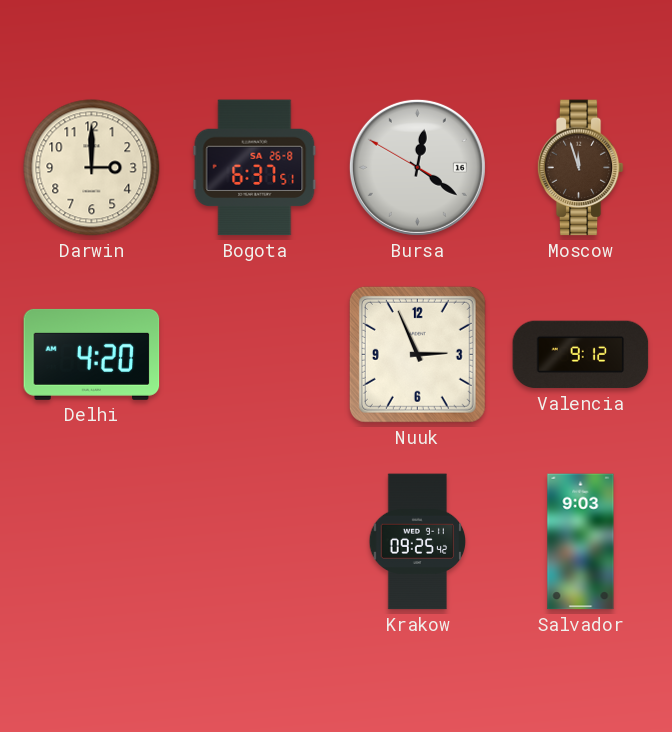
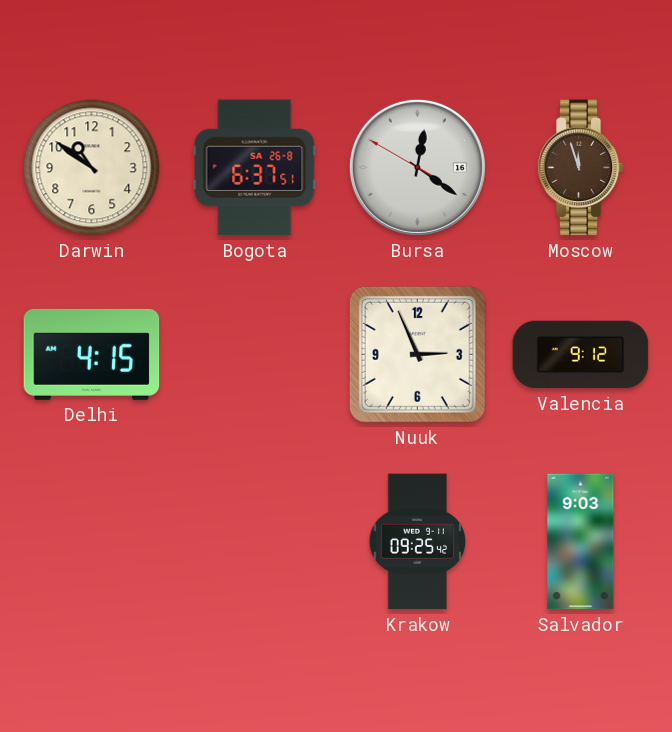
Darwin: 3:00 -> 10:51
Delhi: 4:20 -> 4:15
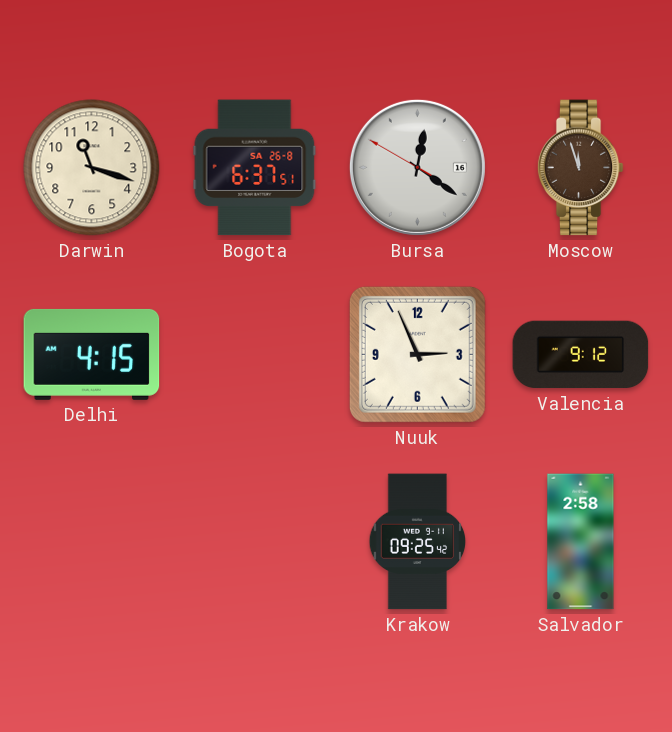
Darwin: 10:51 -> 11:18
Salvador: 9:03 -> 2:58
